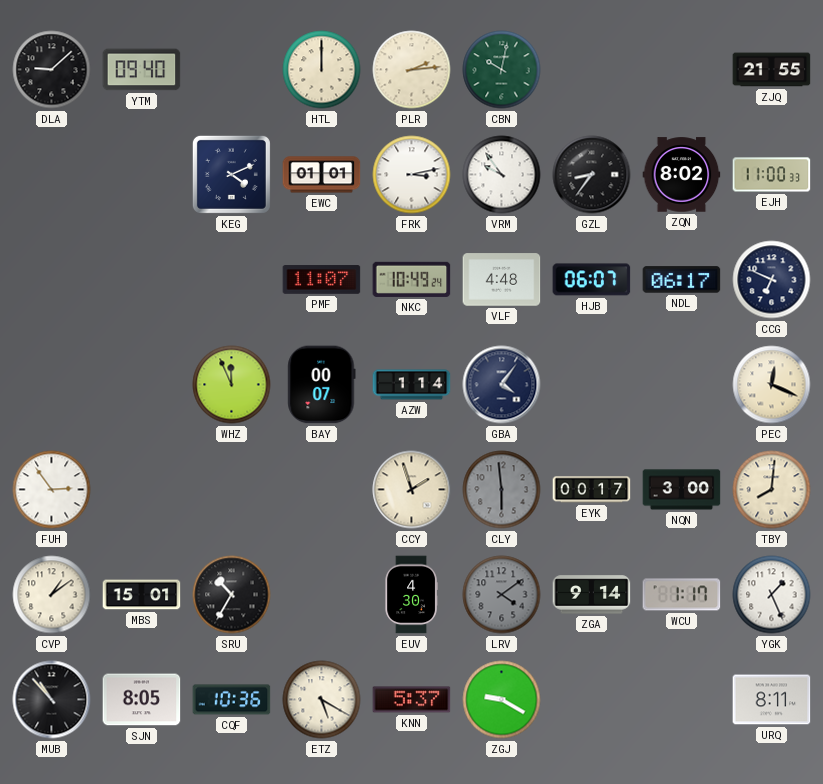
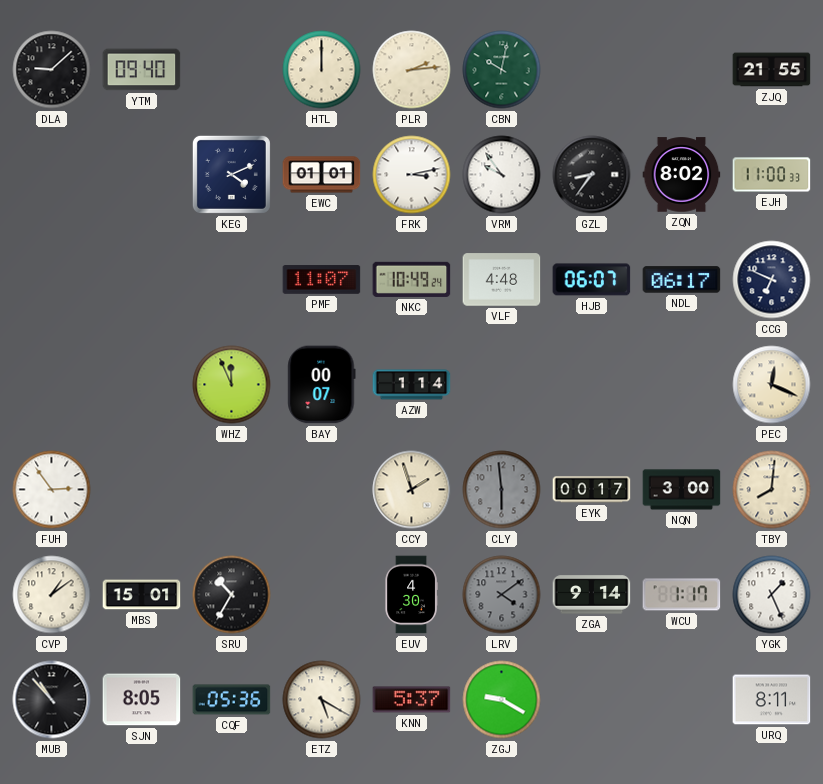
GBA: 4:06 -> none
CQF: 10:36 -> 05:36
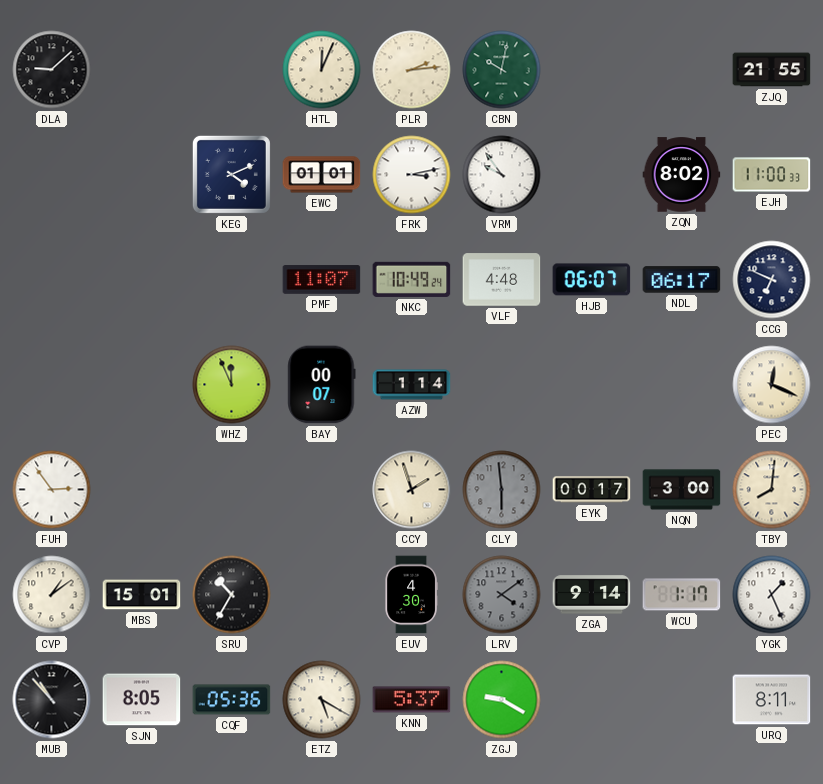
YTM: 09:40 -> none
HTL: 12:00 -> 12:04
GZL: 8:36 -> none
